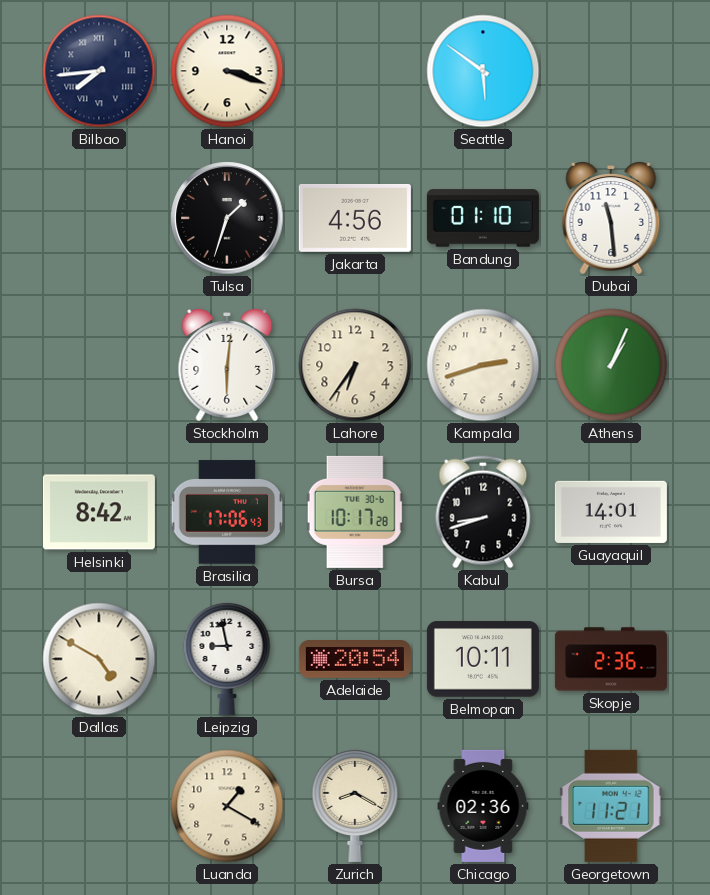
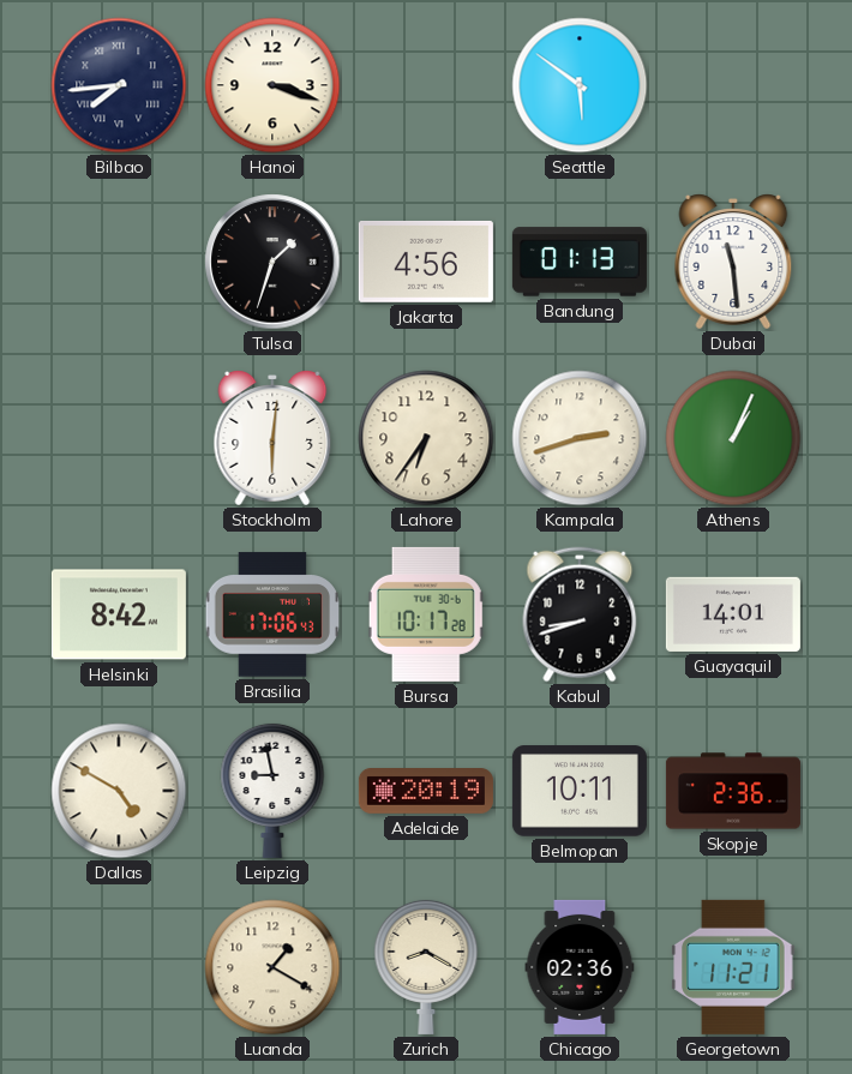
Bandung: 01:10 -> 01:13
Adelaide: 20:54 -> 20:19
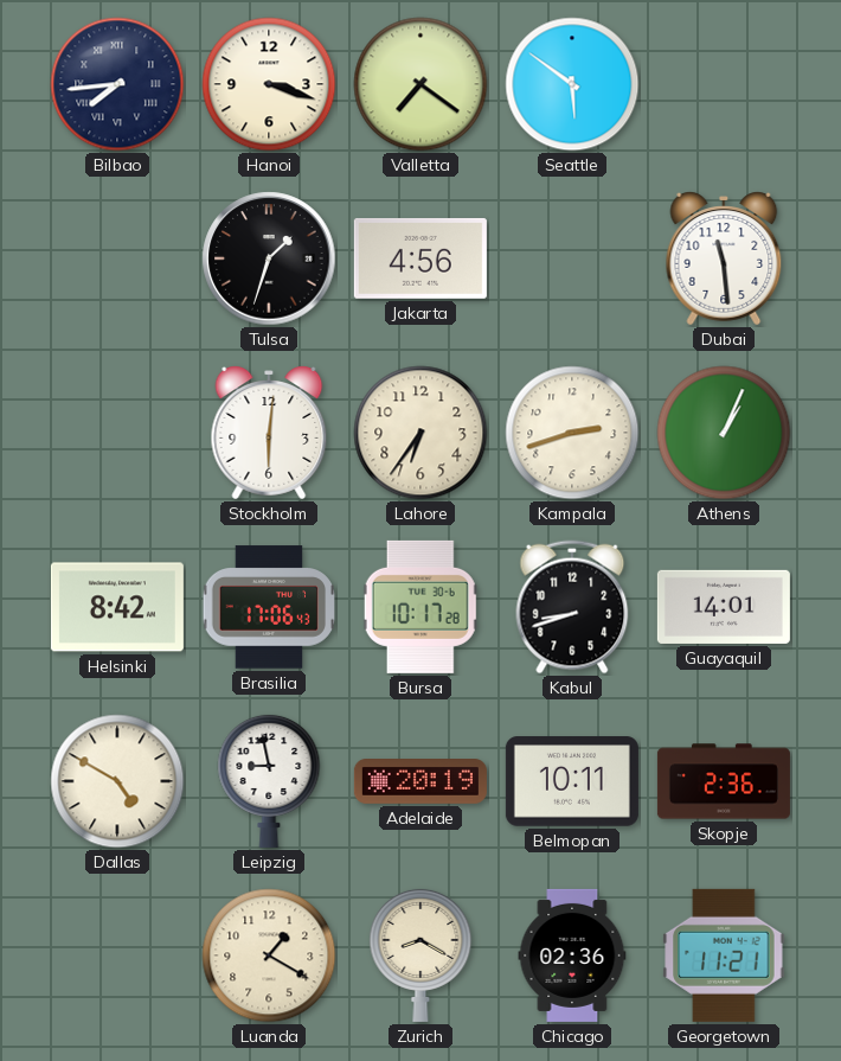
Valletta: none -> 7:21
Bandung: 01:13 -> none
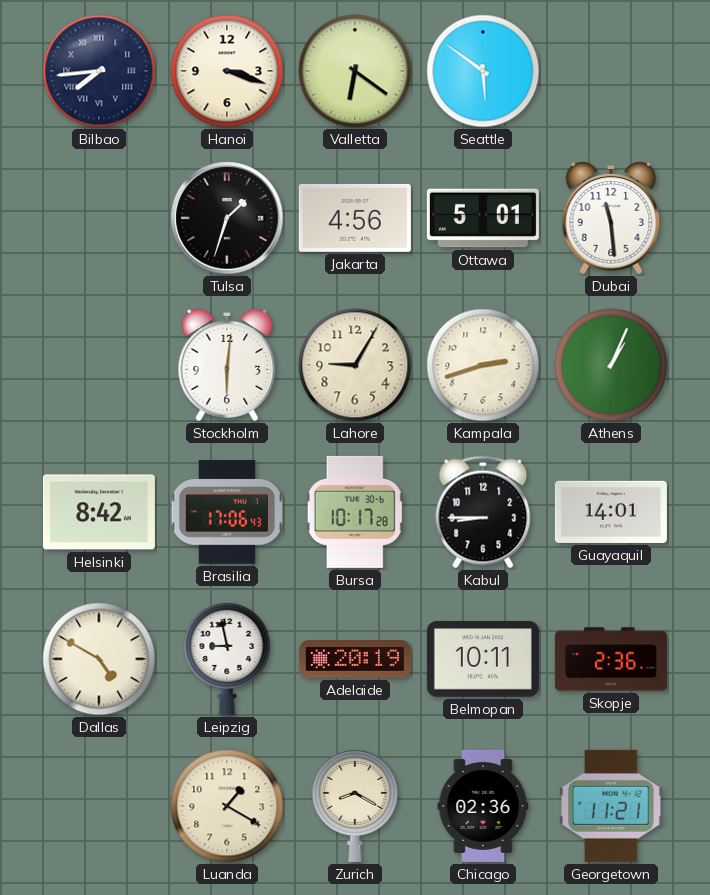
Valletta: 7:21 -> 6:21
Ottawa: none -> 5:01
Lahore: 6:36 -> 9:05
Kabul: 8:42 -> 8:45
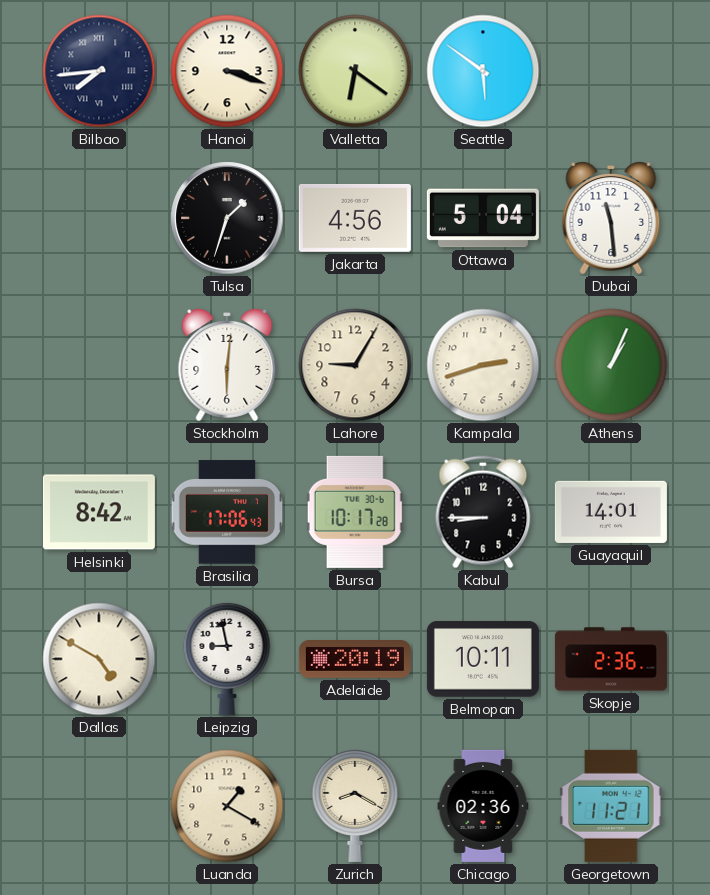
Ottawa: 5:01 -> 5:04
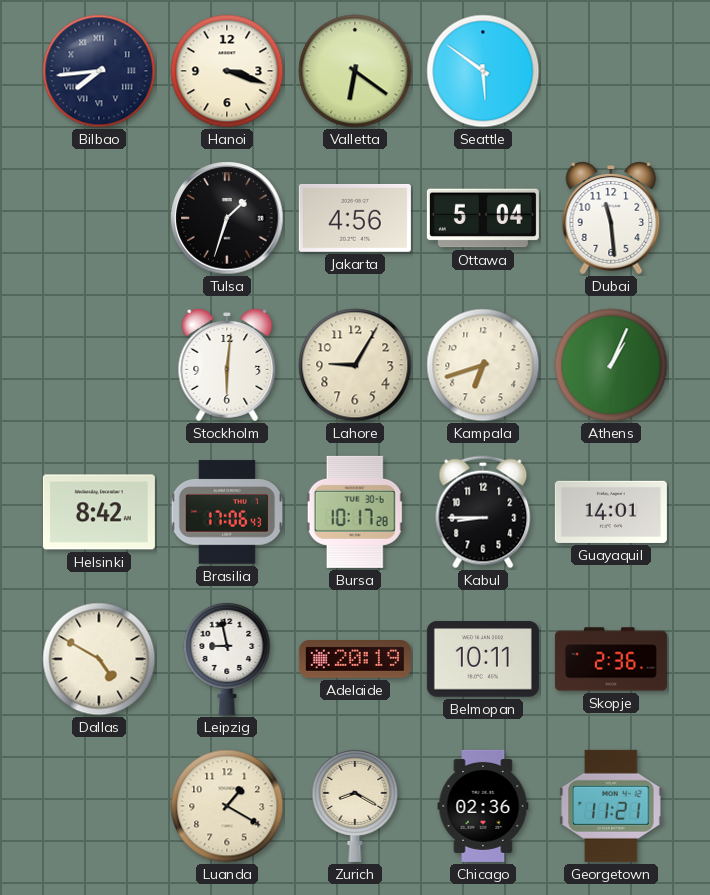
Kampala: 2:42 -> 6:42
